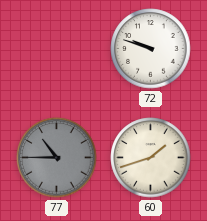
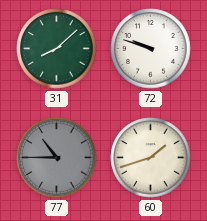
31: none -> 8:08
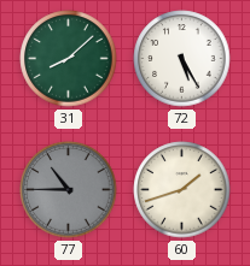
72: 9:48 -> 5:25
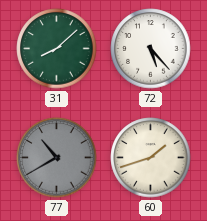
72: 5:25 -> 5:23
77: 10:45 -> 10:40
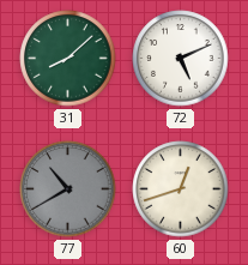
72: 5:23 -> 5:11
60: 1:42 -> 12:42
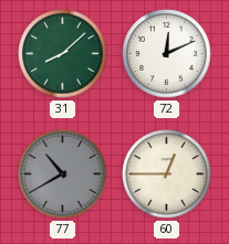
72: 5:11 -> 12:11
60: 12:42 -> 12:45
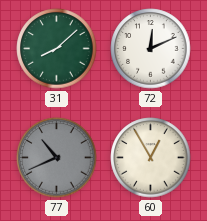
77: 10:40 -> 10:41
60: 12:45 -> 12:55
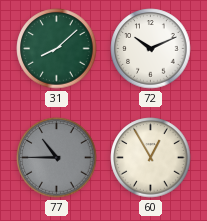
72: 12:11 -> 10:11
77: 10:41 -> 10:45
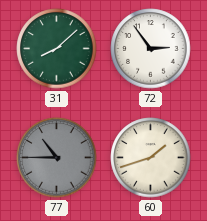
72: 10:11 -> 2:54
60: 12:55 -> 1:42
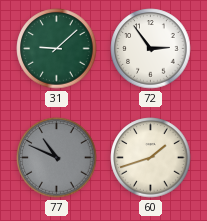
31: 8:08 -> 9:08
77: 10:45 -> 10:49
